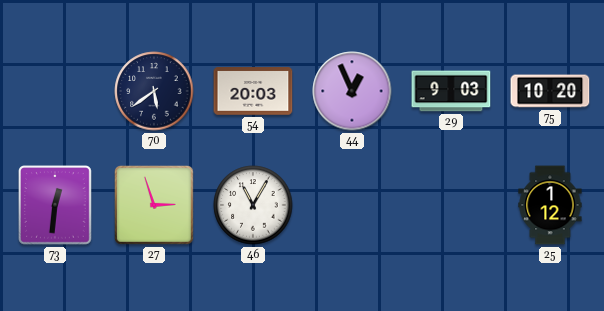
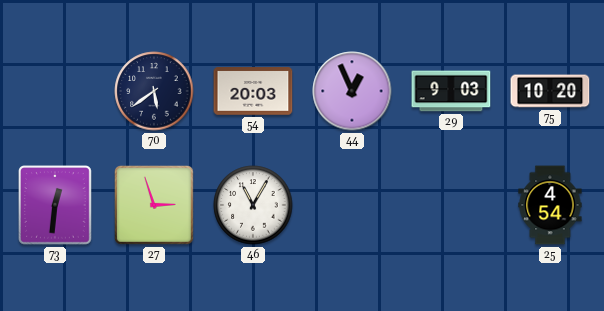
25: 1:12 -> 4:54
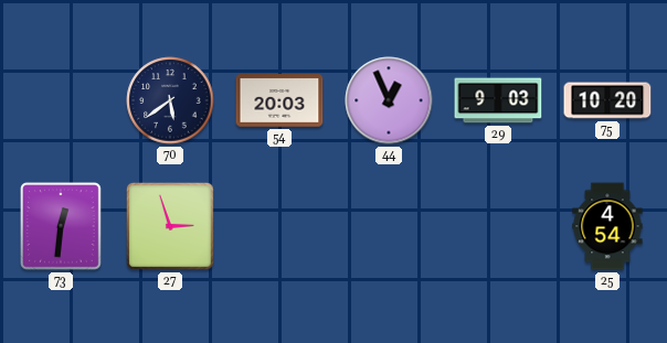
46: 11:05 -> none
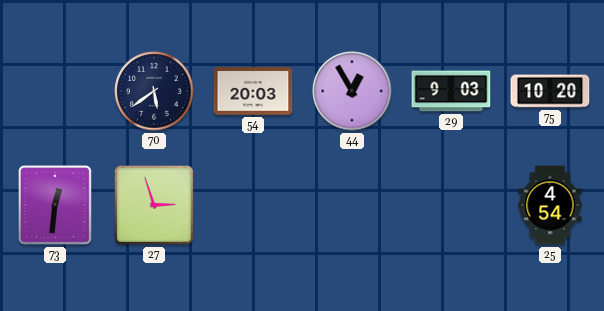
44: 12:56 -> 12:55
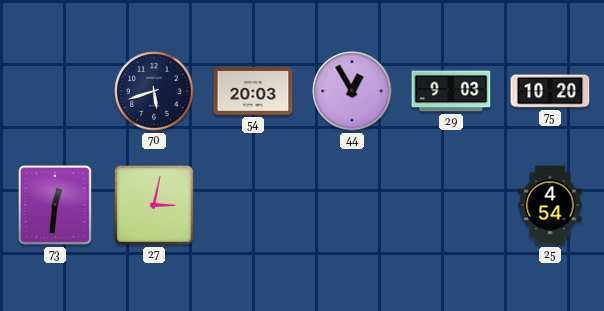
70: 5:39 -> 5:42
27: 2:57 -> 3:02
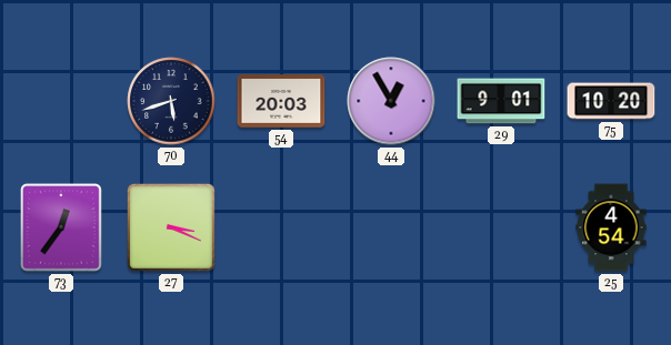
29: 9:03 -> 9:01
73: 12:31 -> 12:36
27: 3:02 -> 3:19
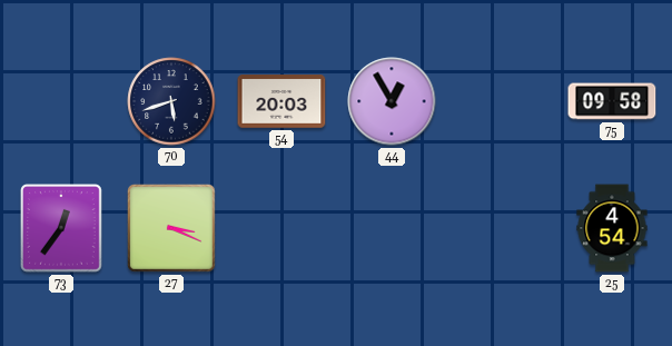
29: 9:01 -> none
75: 10:20 -> 09:58
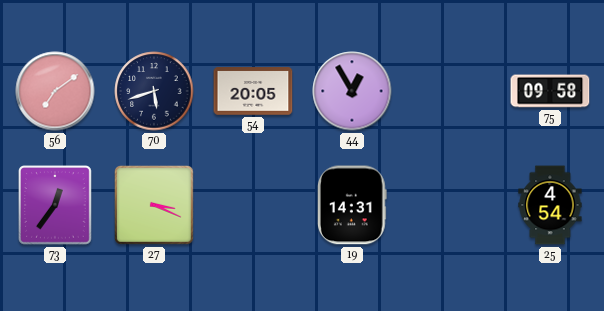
56: none -> 7:09
54: 20:03 -> 20:05
19: none -> 14:31
